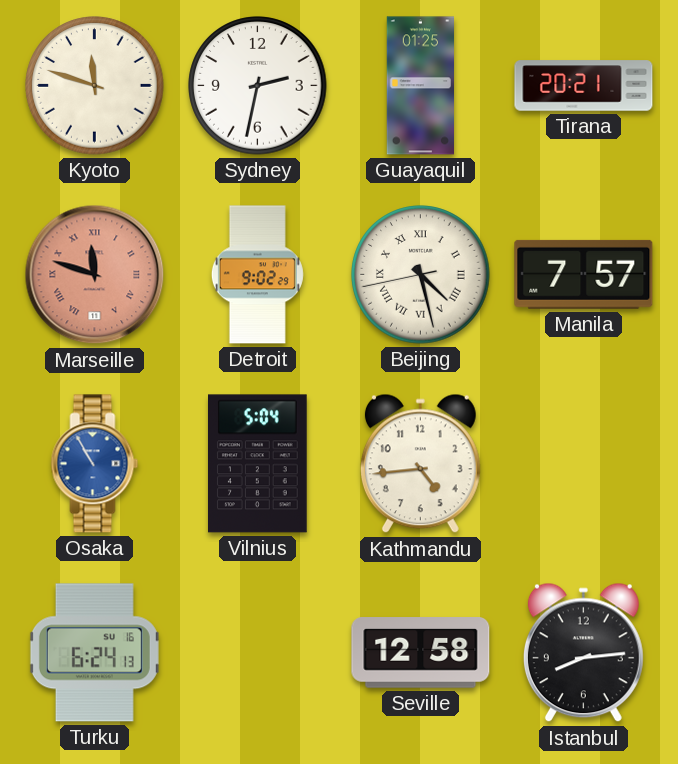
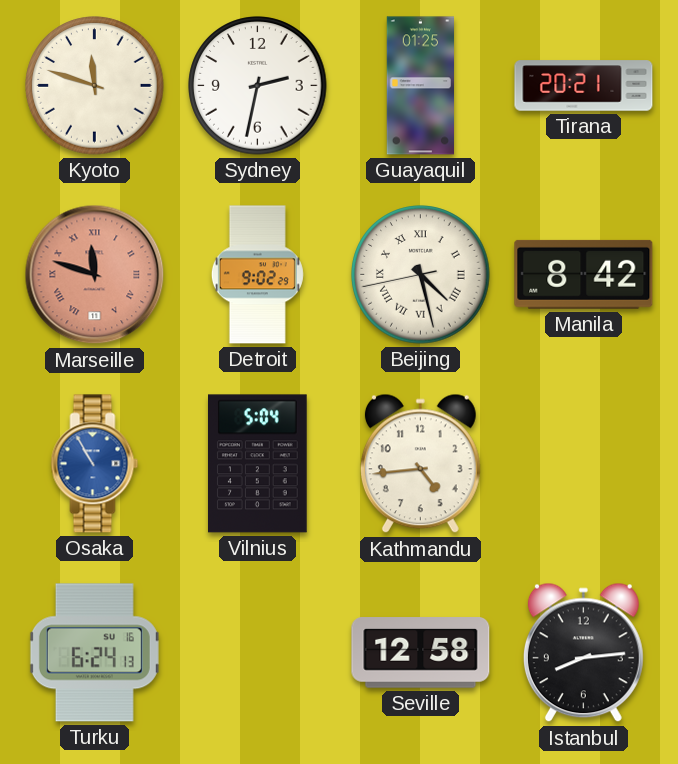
Manila: 7:57 -> 8:42
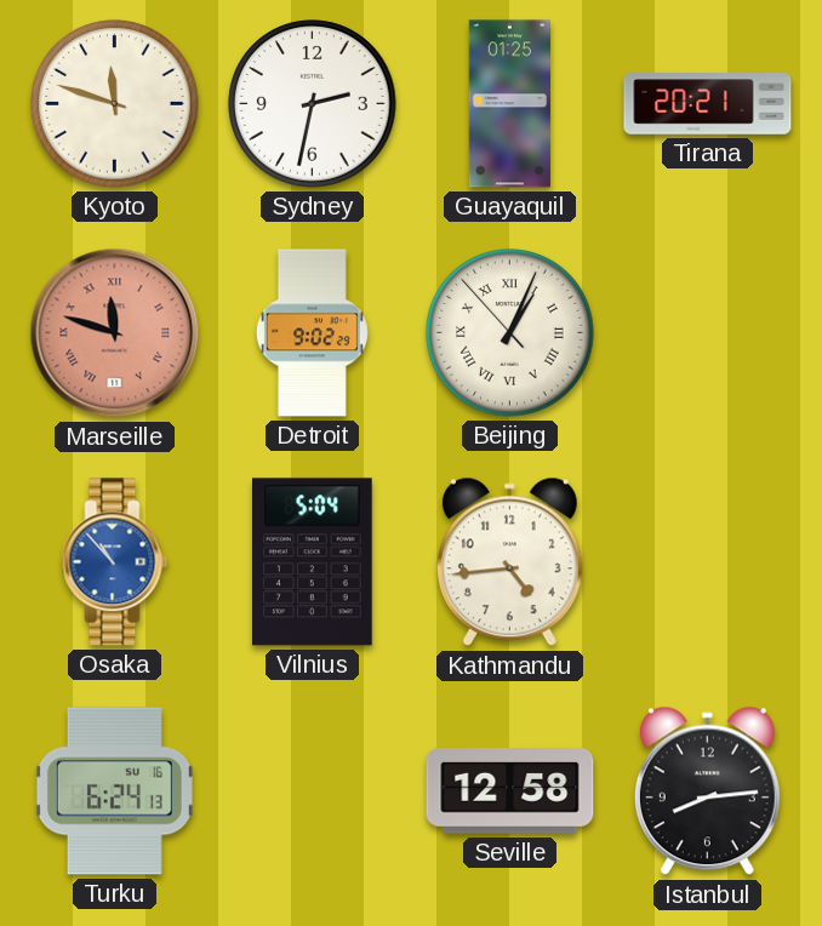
Beijing: 4:27 -> 1:03
Manila: 8:42 -> none
Osaka: 10:55 -> 10:53
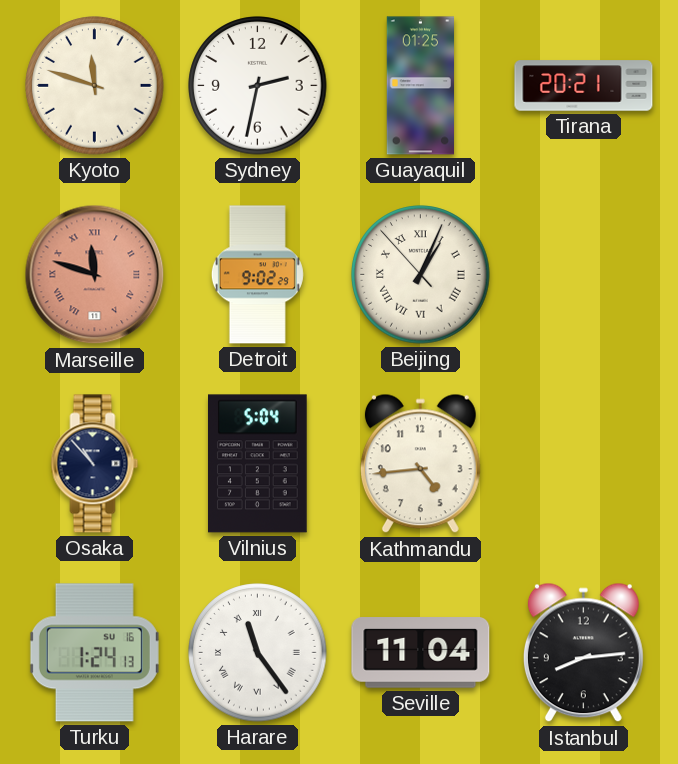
Osaka dial: blue -> navy
Turku: 6:24 -> 1:24
Harare: none -> 11:24
Seville: 12:58 -> 11:04
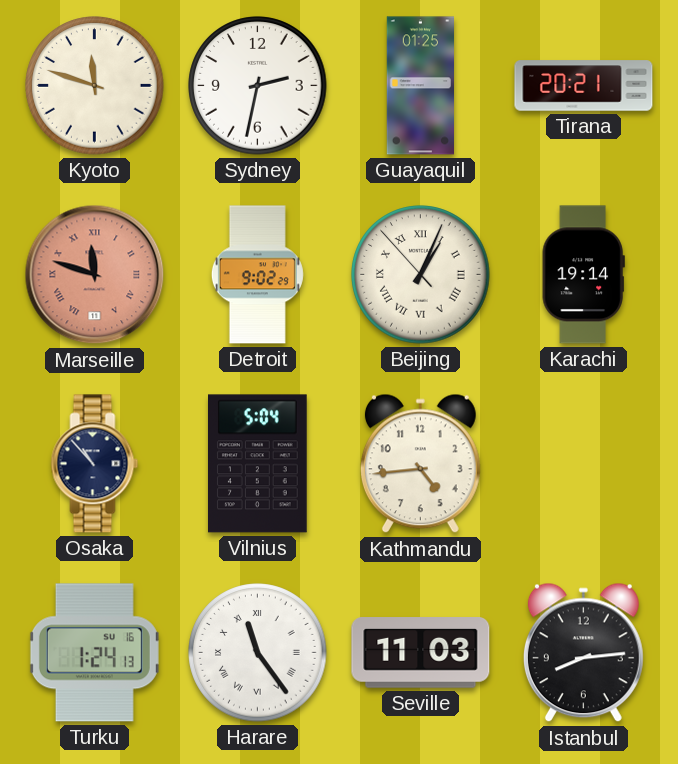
Karachi: none -> 19:14
Seville: 11:04 -> 11:03
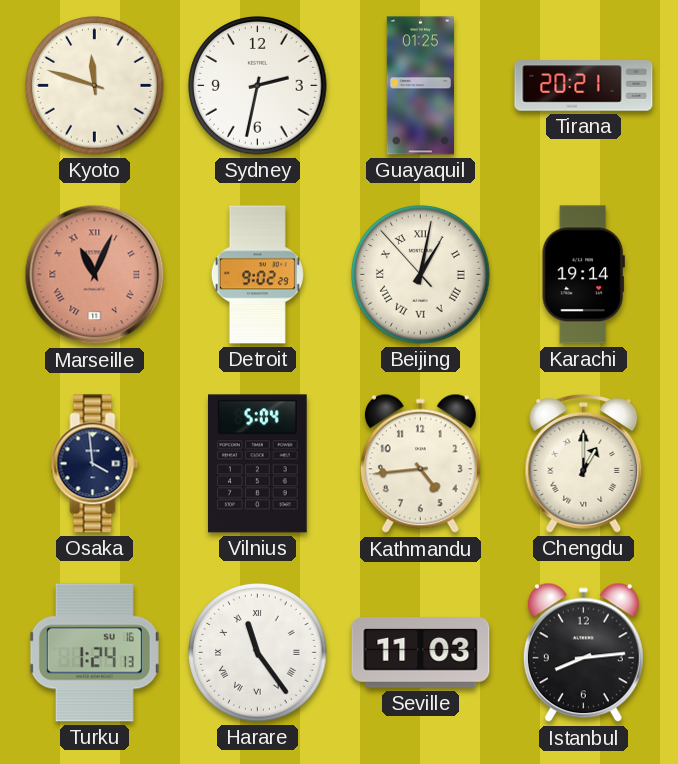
Marseille: 11:48 -> 11:04
Beijing: 1:03 -> 1:01
Osaka: 10:53 -> 3:59
Chengdu: none -> 1:00
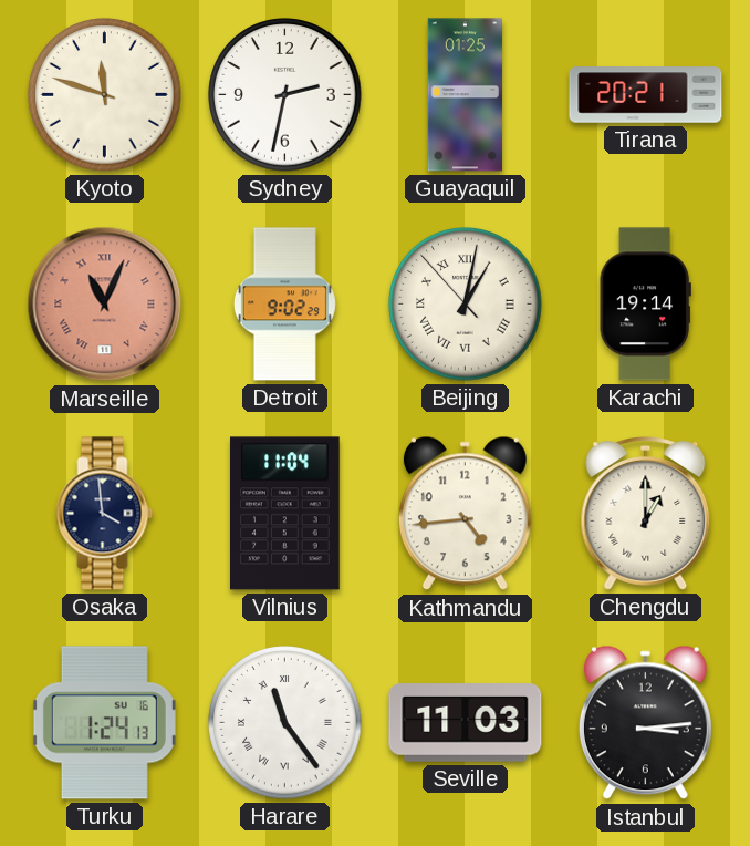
Vilnius: 5:04 -> 11:04
Istanbul: 8:14 -> 3:14
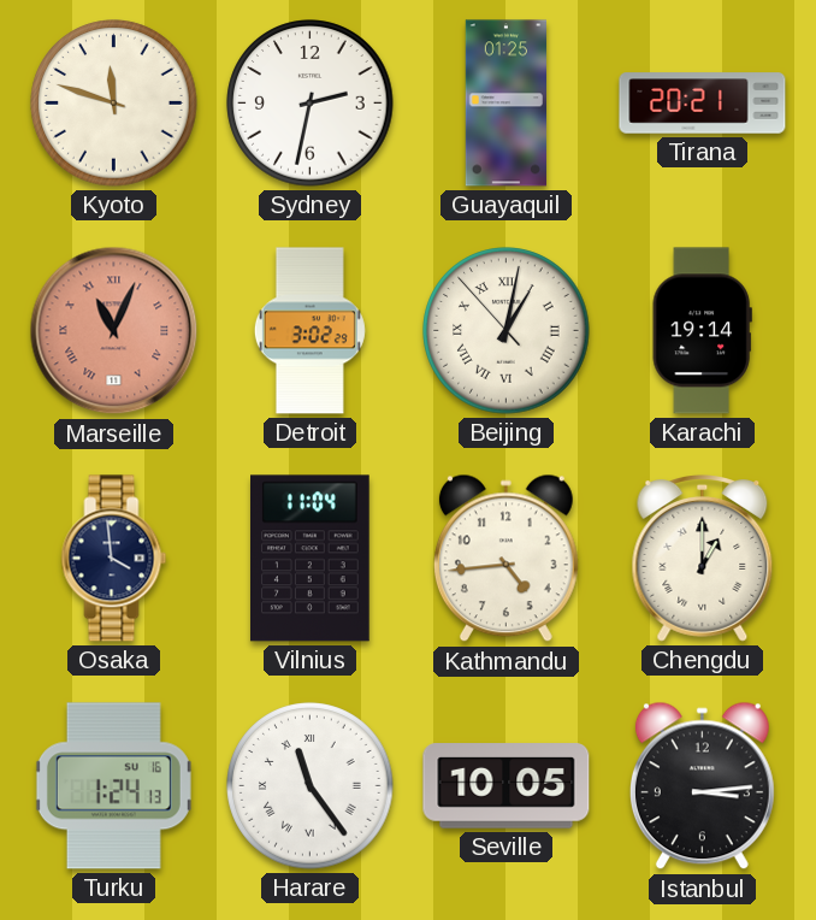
Detroit: 9:02 -> 3:02
Seville: 11:03 -> 10:05
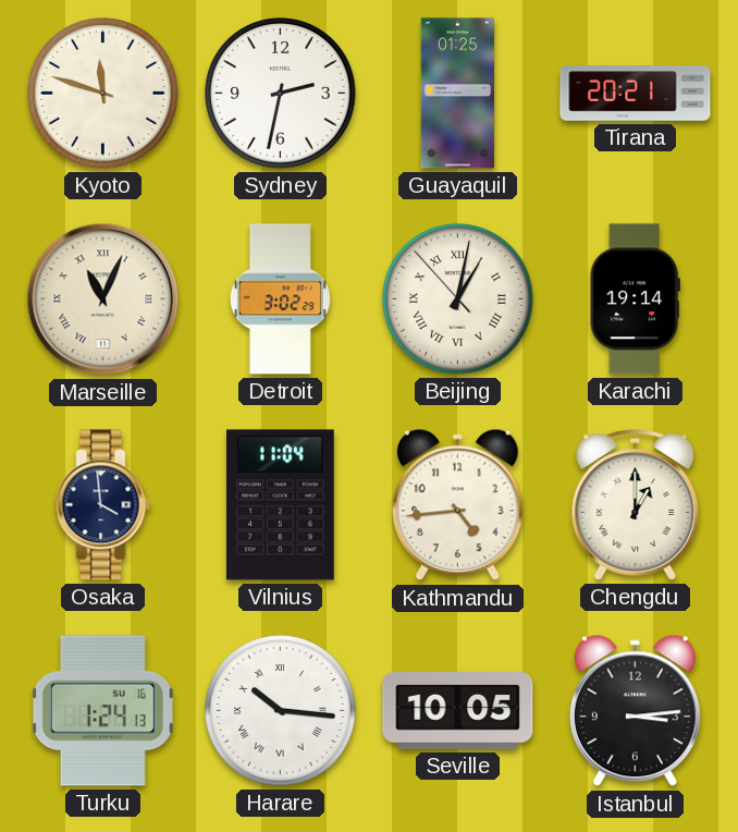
Marseille dial: salmon -> cream
Harare: 11:24 -> 10:16
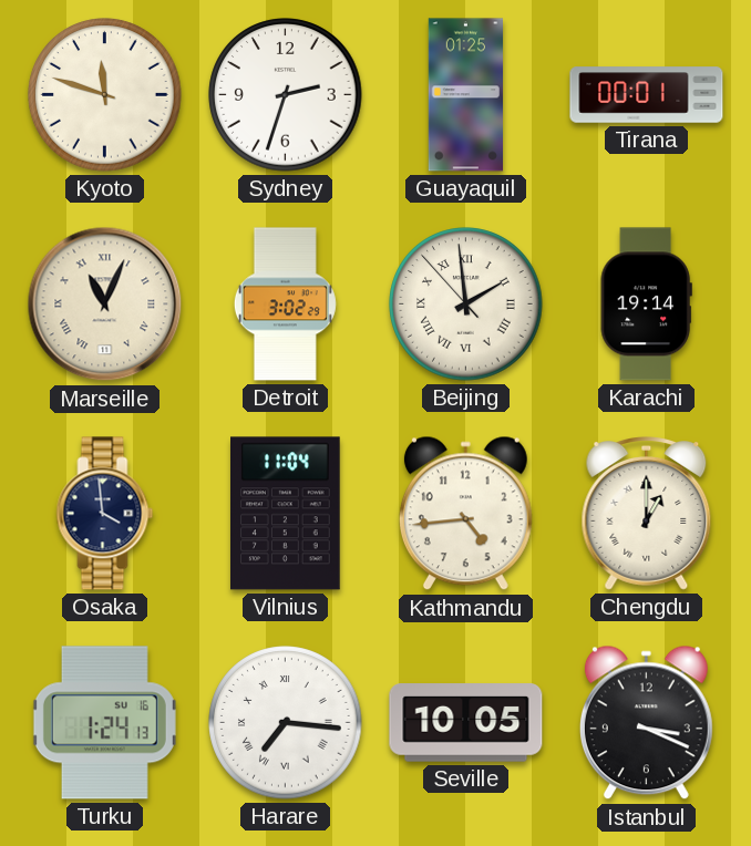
Sydney: 2:32 -> 2:33
Tirana: 20:21 -> 00:01
Beijing: 1:01 -> 1:58
Harare: 10:16 -> 7:16
Istanbul: 3:14 -> 3:19
